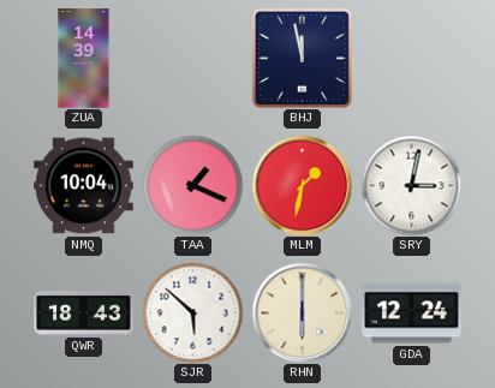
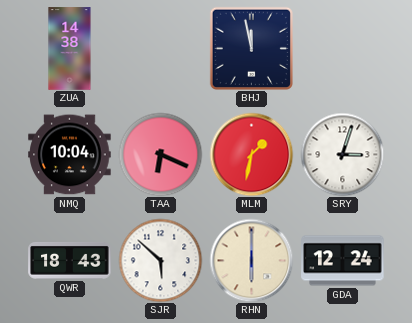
ZUA: 14:39 -> 14:38
TAA: 1:19 -> 6:19
SRY: 3:02 -> 3:03
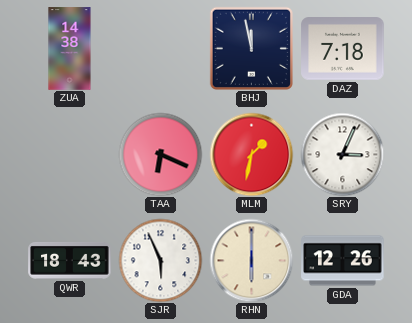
DAZ: none -> 7:18
NMQ: 10:04 -> none
SRY: 3:03 -> 3:04
SJR: 5:52 -> 5:56
GDA: 12:24 -> 12:26
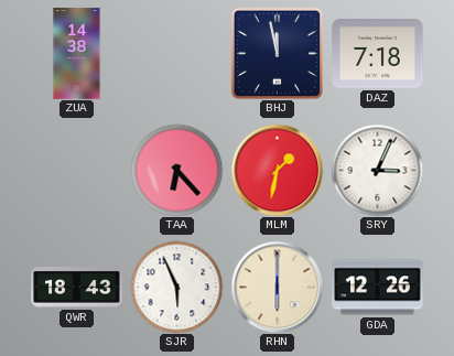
TAA: 6:19 -> 6:23
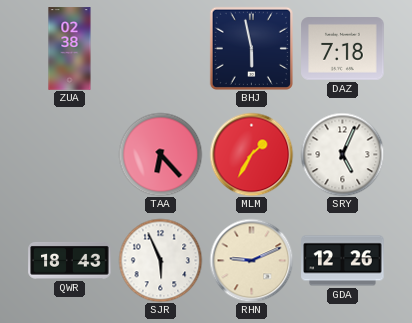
ZUA: 14:38 -> 02:38
BHJ: 11:58 -> 5:58
MLM: 1:32 -> 1:35
SRY: 3:04 -> 5:04
RHN: 6:00 -> 9:11
